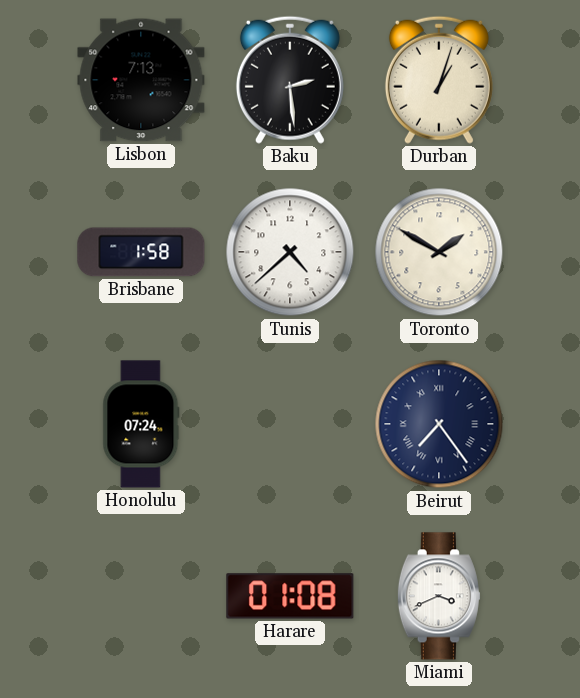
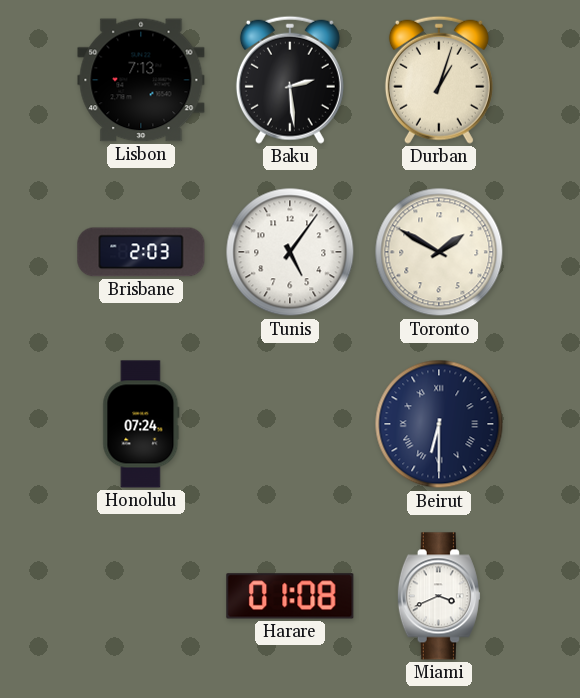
Brisbane: 1:58 -> 2:03
Tunis: 4:38 -> 5:06
Beirut: 7:24 -> 6:30
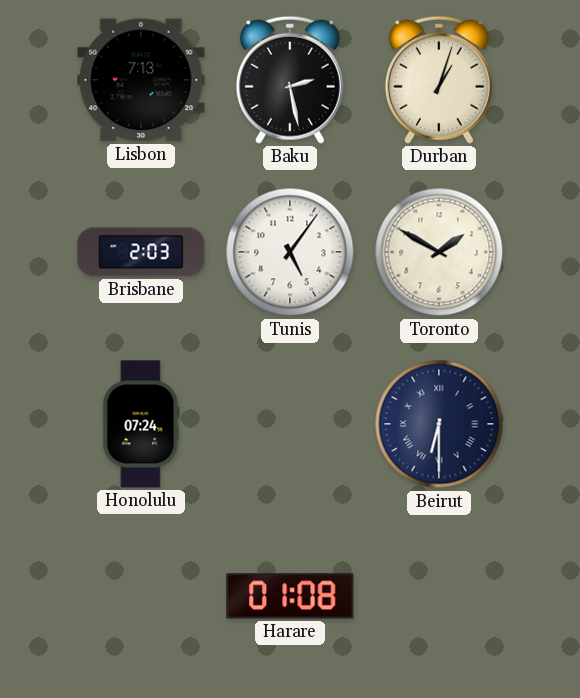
Baku: 2:29 -> 2:28
Miami: 3:41 -> none
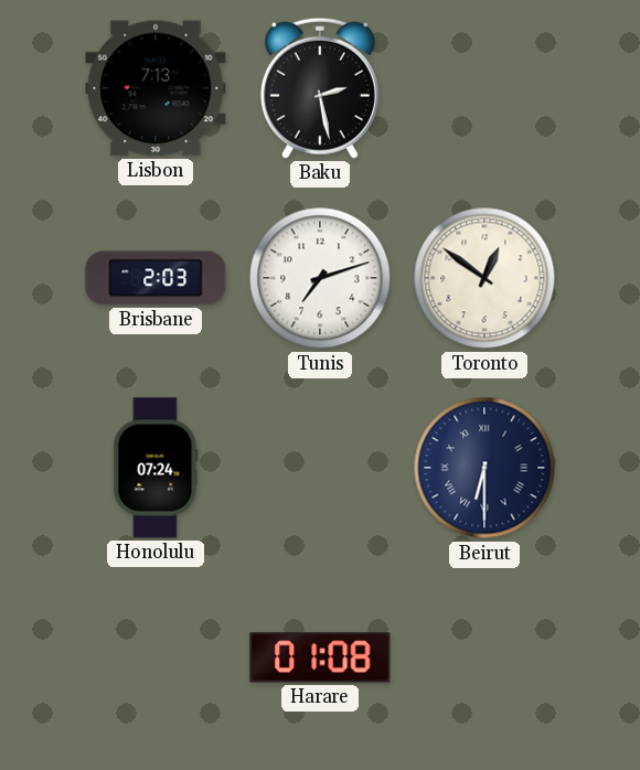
Durban: 1:03 -> none
Tunis: 5:06 -> 7:12
Toronto: 1:50 -> 12:51
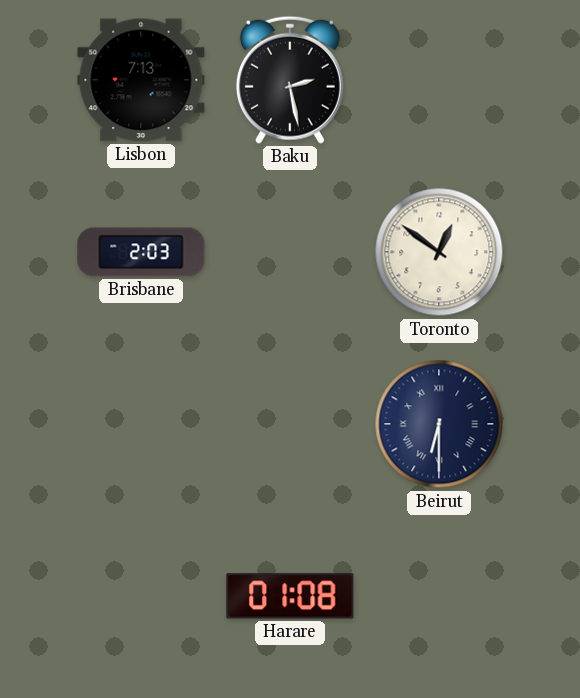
Tunis: 7:12 -> none
Honolulu: 07:24 -> none
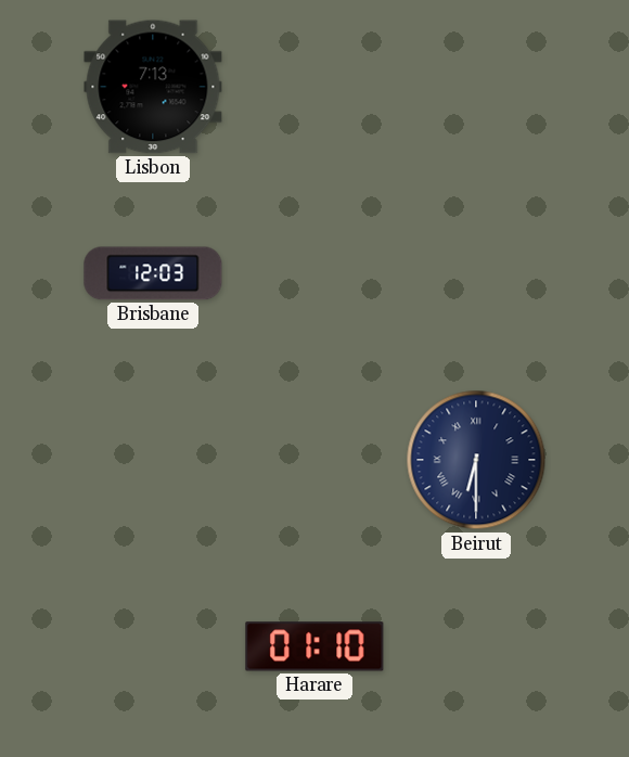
Baku: 2:28 -> none
Brisbane: 2:03 -> 12:03
Toronto: 12:51 -> none
Harare: 01:08 -> 01:10
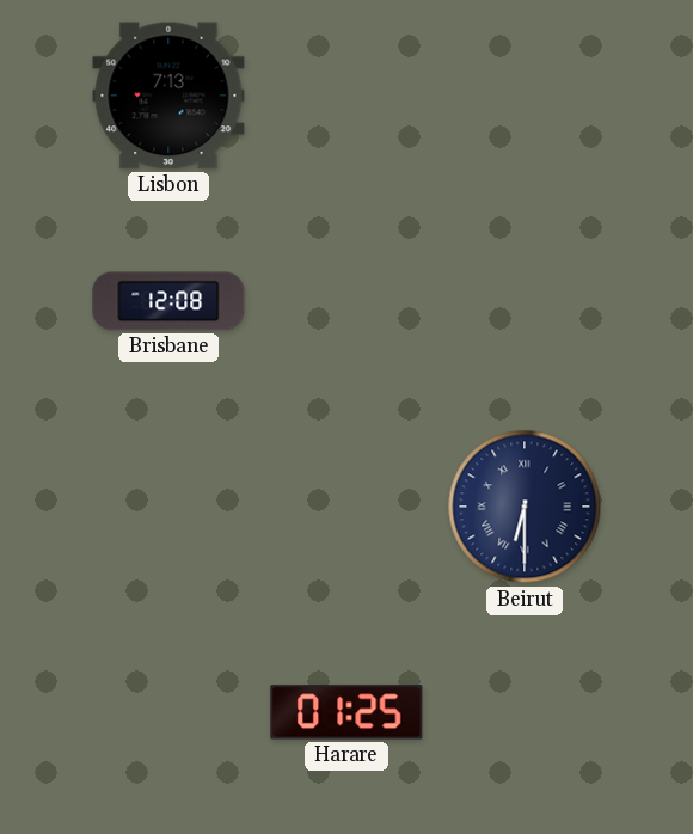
Brisbane: 12:03 -> 12:08
Harare: 01:10 -> 01:25
